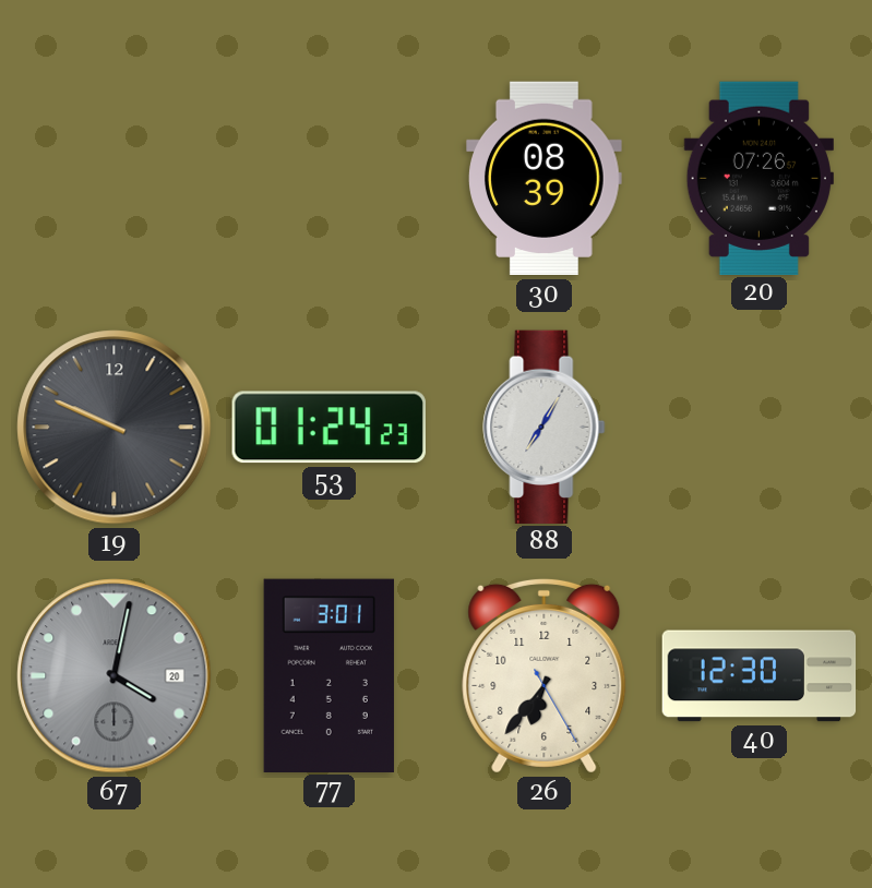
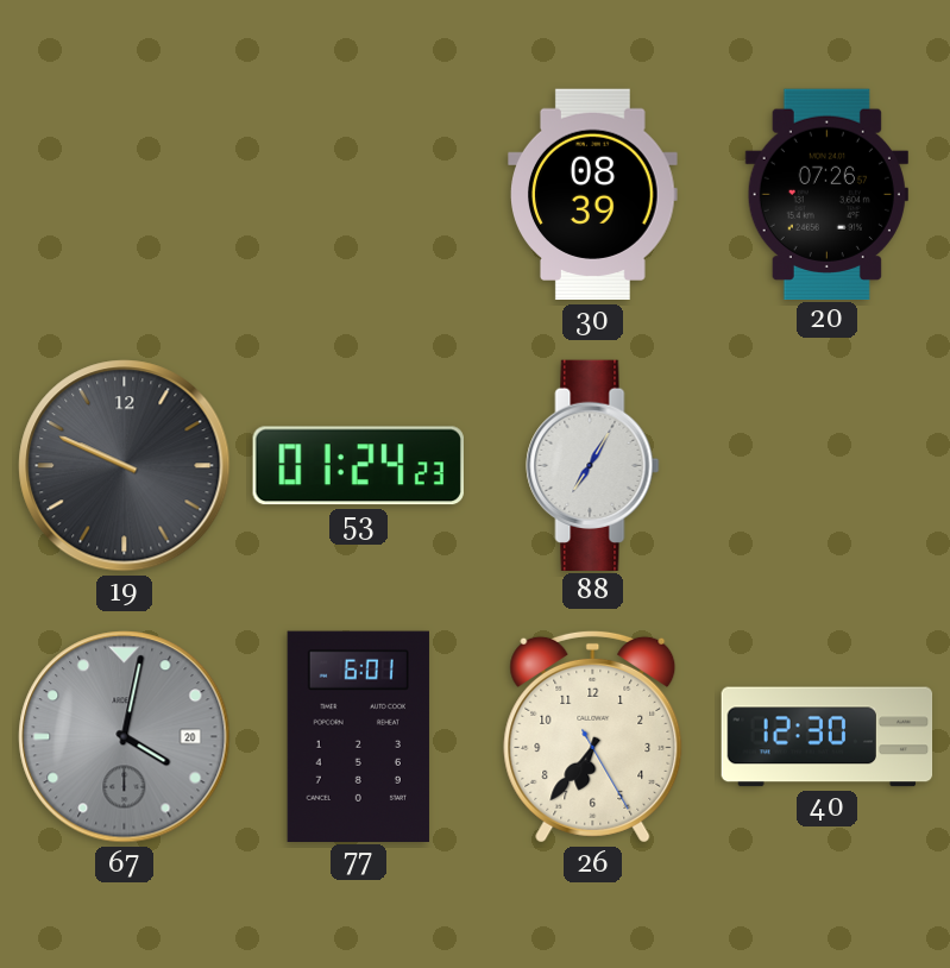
77: 3:01 -> 6:01
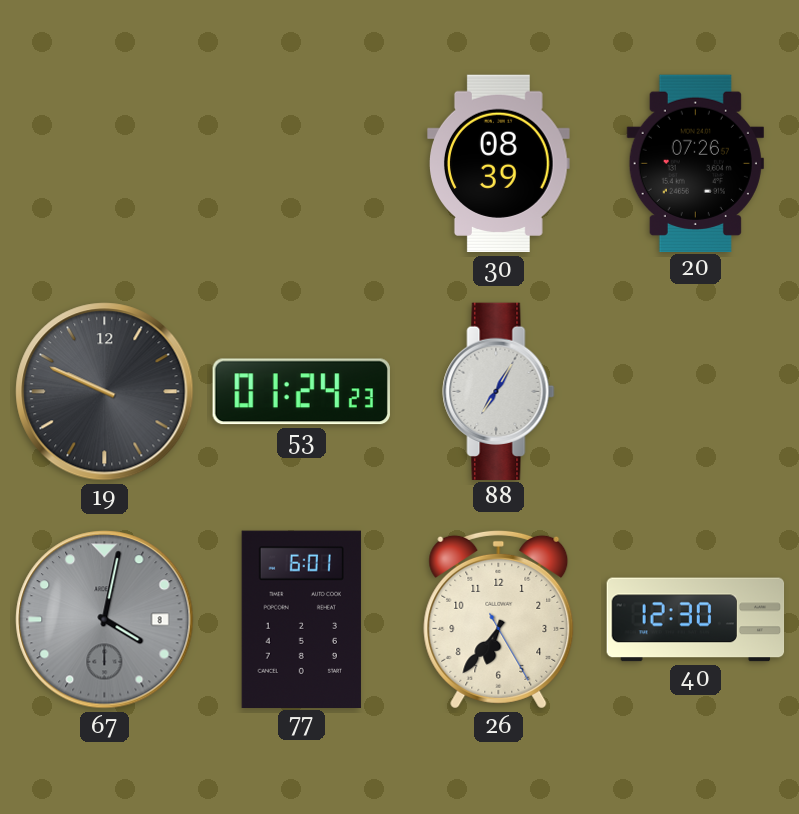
67 date: 20 -> 8
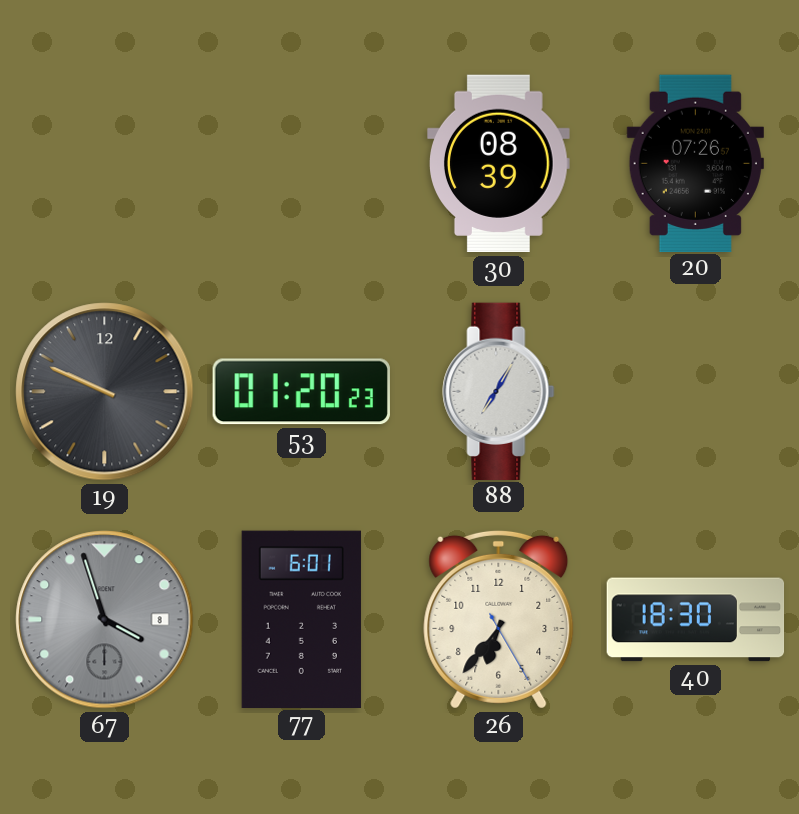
53: 01:24 -> 01:20
67: 4:02 -> 3:57
40: 12:30 -> 18:30
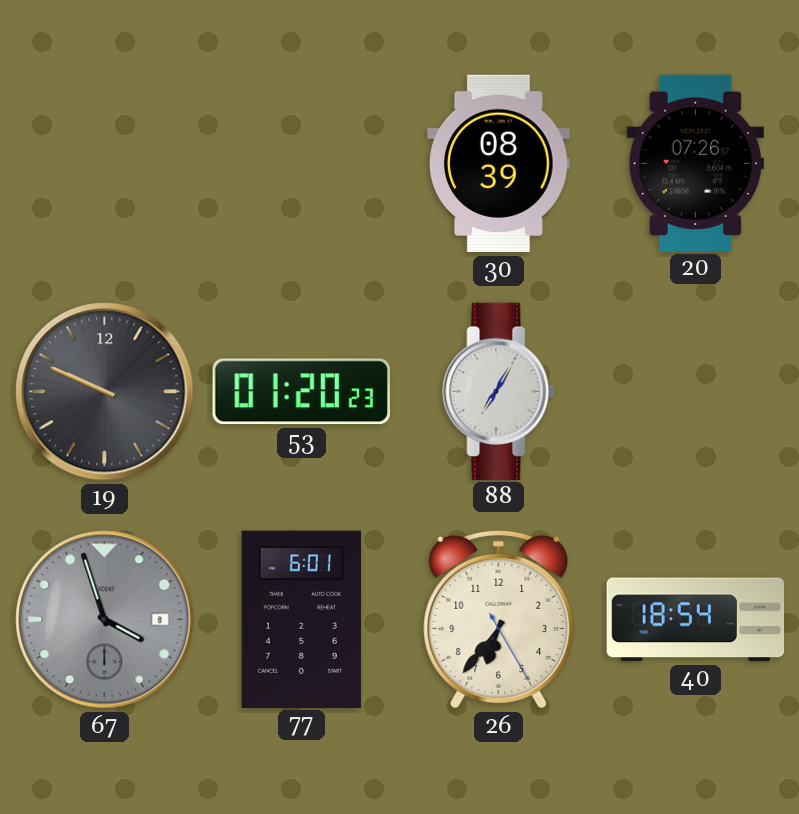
40: 18:30 -> 18:54
